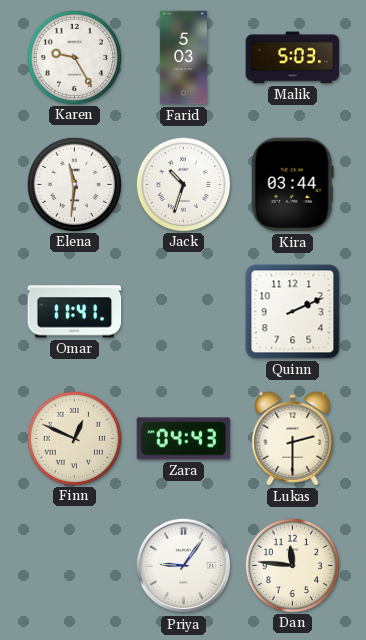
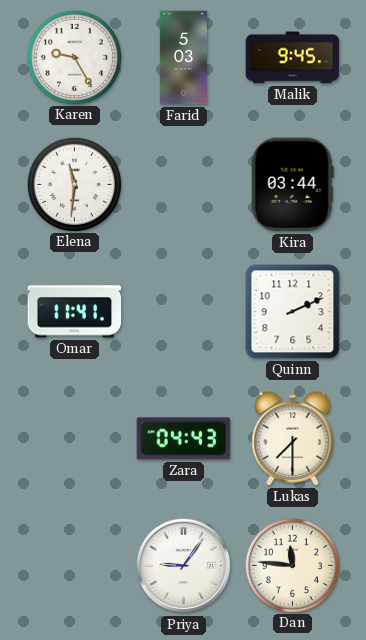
Malik: 5:03 -> 9:45
Jack: 10:33 -> none
Finn: 12:49 -> none
Lukas: 2:30 -> 7:30
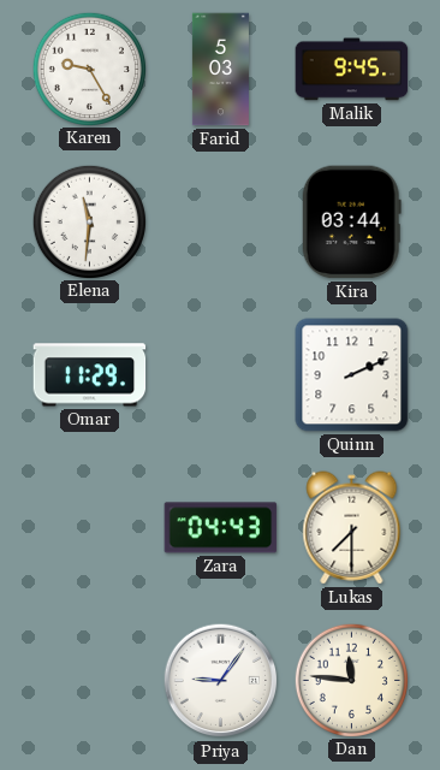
Omar: 11:41 -> 11:29
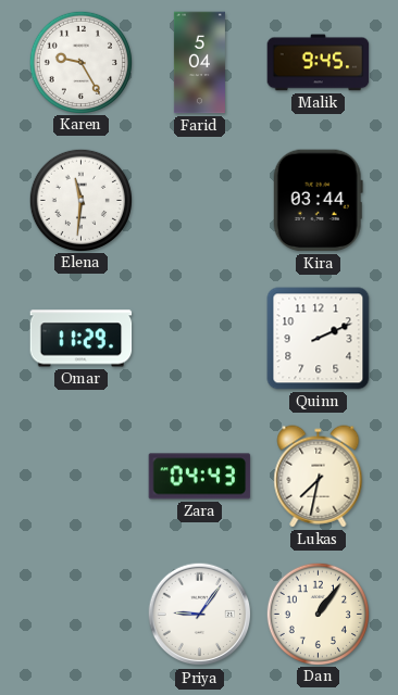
Farid: 5:03 -> 5:04
Lukas: 7:30 -> 7:32
Dan: 11:46 -> 1:06
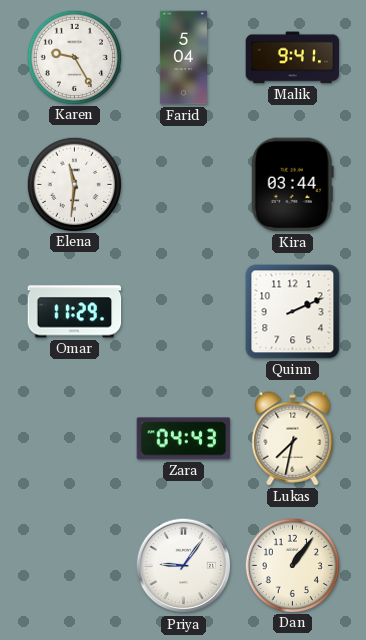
Malik: 9:45 -> 9:41
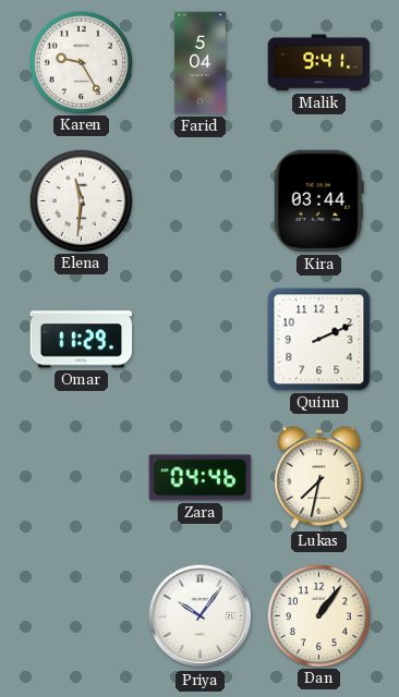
Zara: 04:43 -> 04:46
Priya: 9:06 -> 10:06
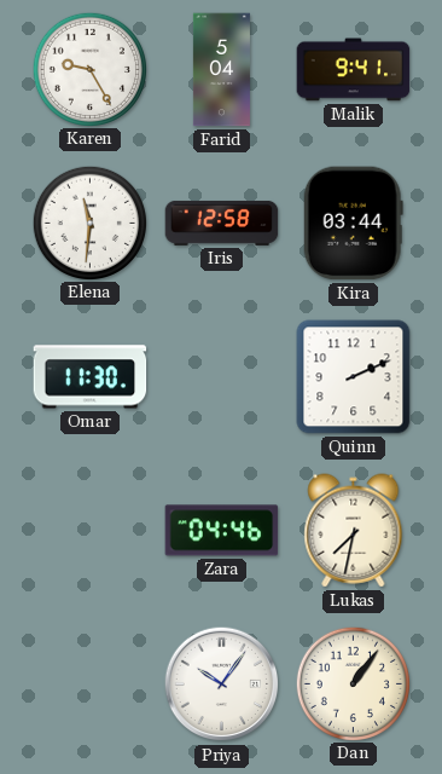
Iris: none -> 12:58
Omar: 11:29 -> 11:30
